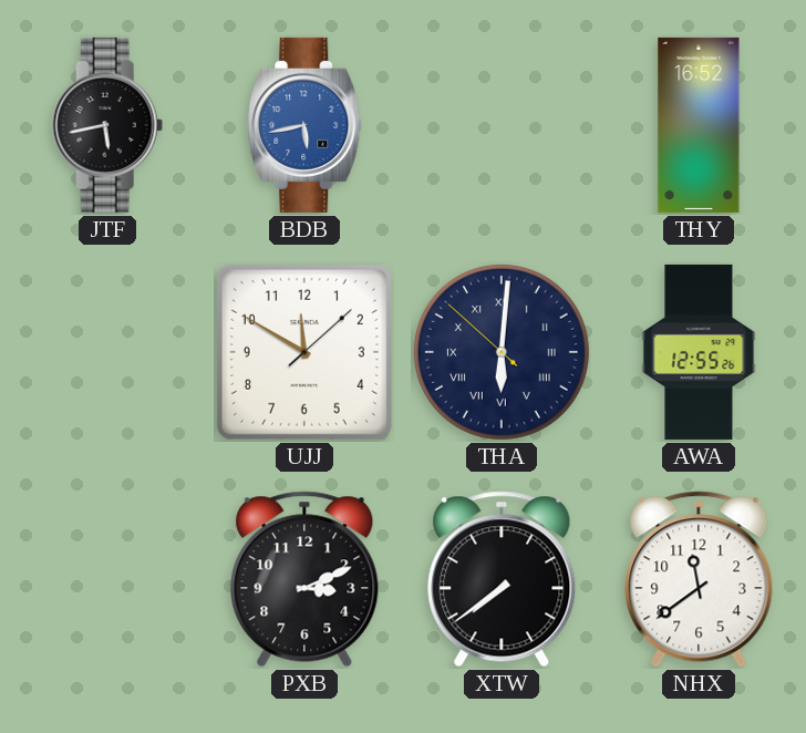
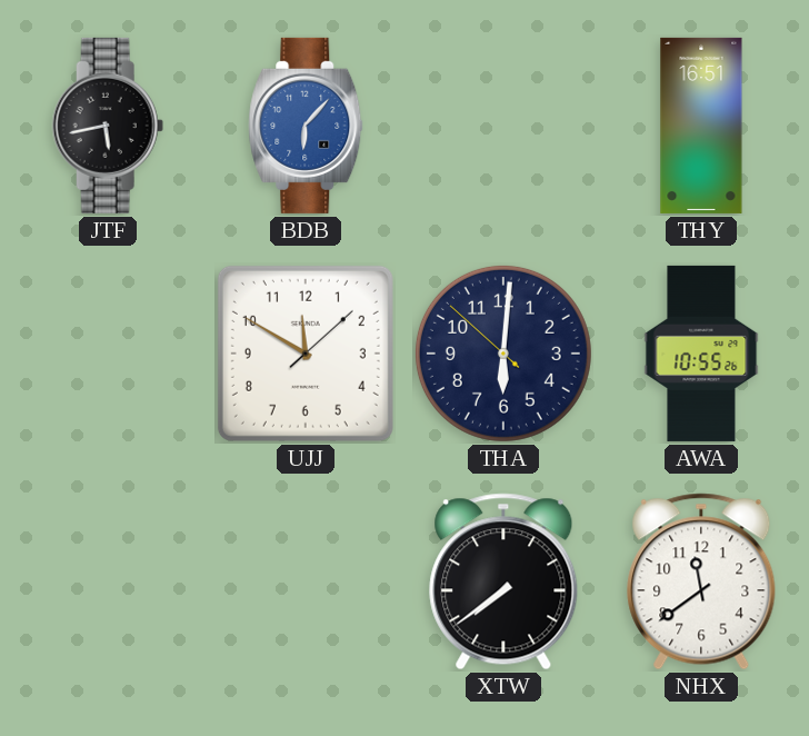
BDB: 5:43 -> 6:07
THY: 16:52 -> 16:51
THA numerals: Roman -> Arabic
AWA: 12:55 -> 10:55
PXB: 3:11 -> none
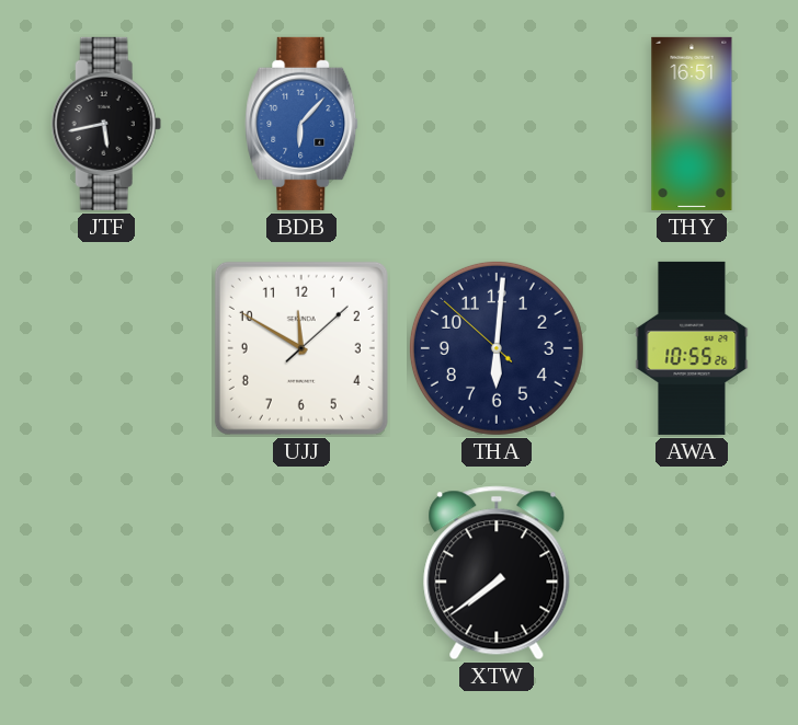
NHX: 11:39 -> none
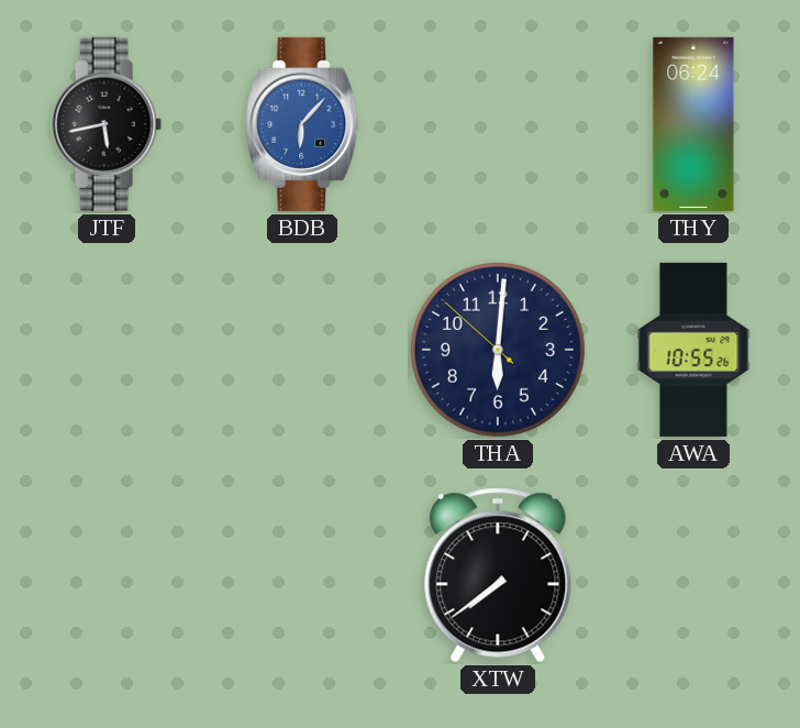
THY: 16:51 -> 06:24
UJJ: 11:50 -> none
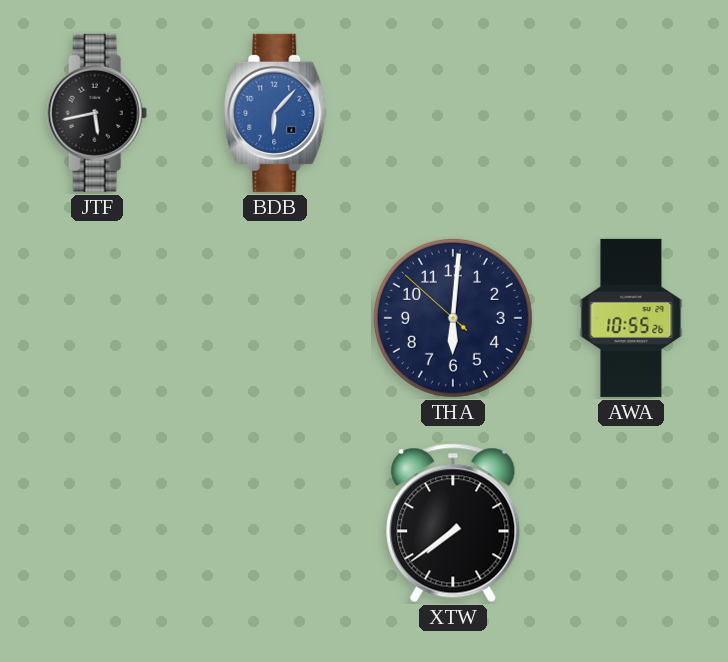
THY: 06:24 -> none
